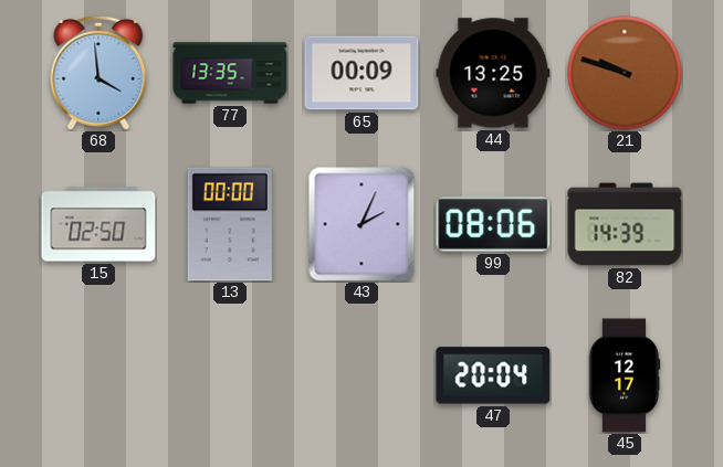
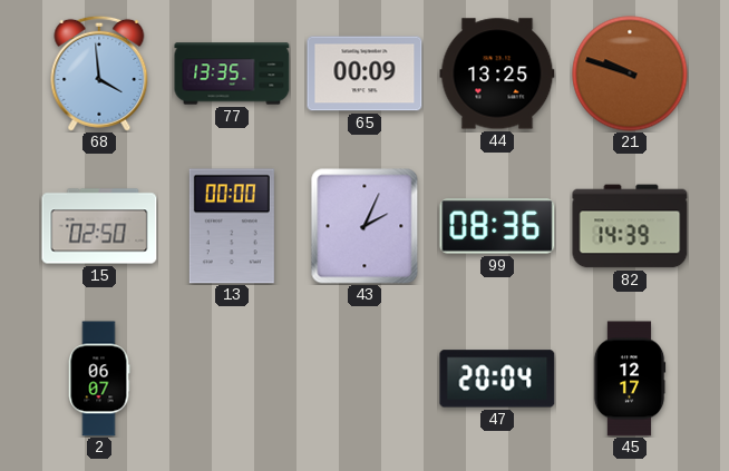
99: 08:06 -> 08:36
2: none -> 06:07
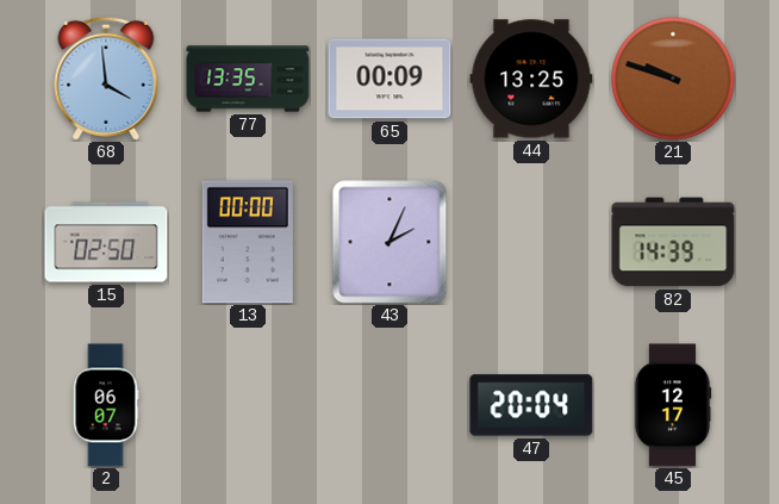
99: 08:36 -> none
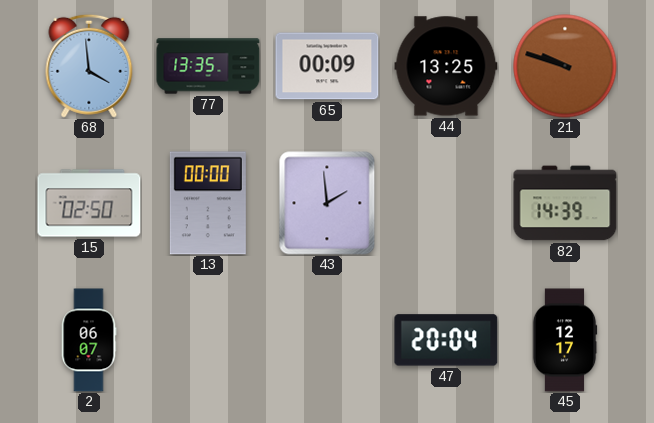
43: 2:04 -> 1:59
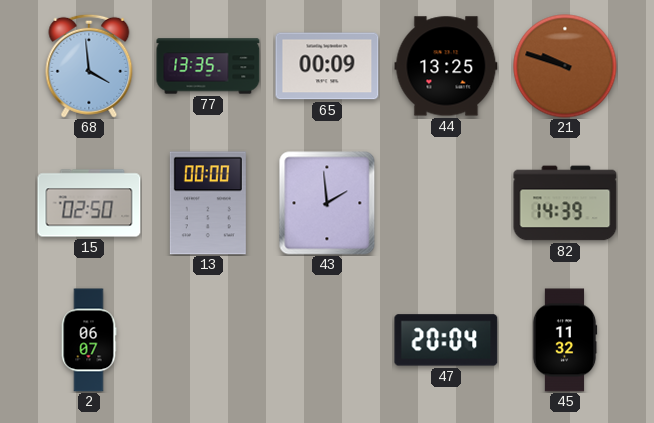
45: 12:17 -> 11:32
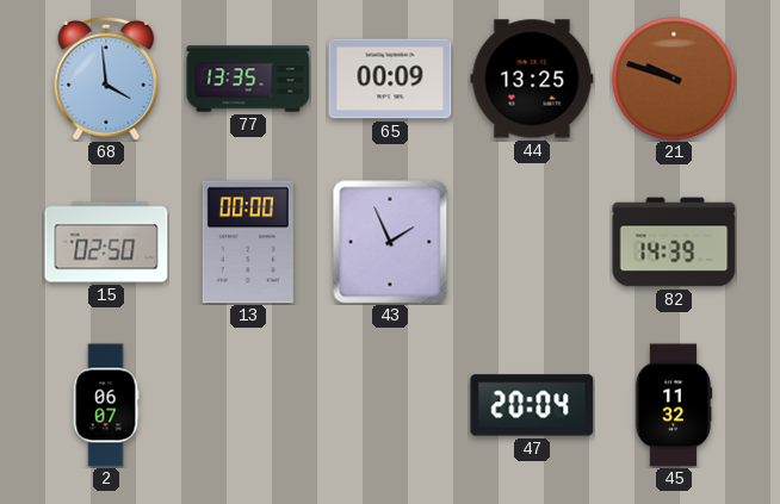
43: 1:59 -> 1:56
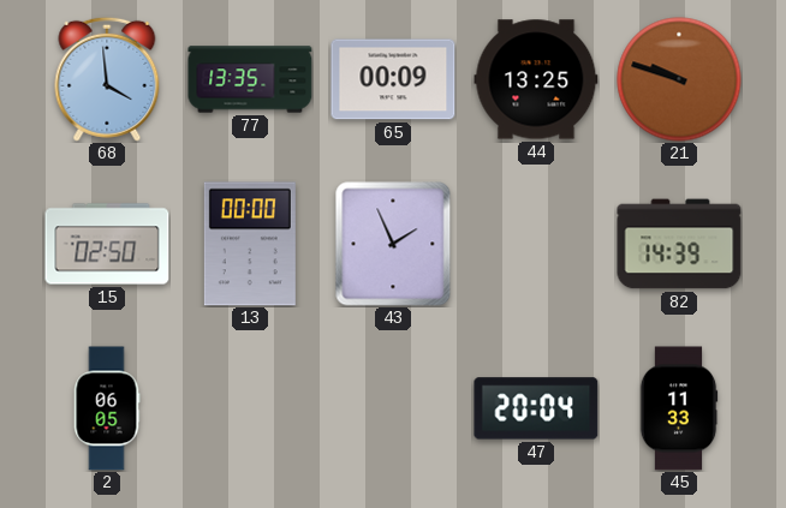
2: 06:07 -> 06:05
45: 11:32 -> 11:33
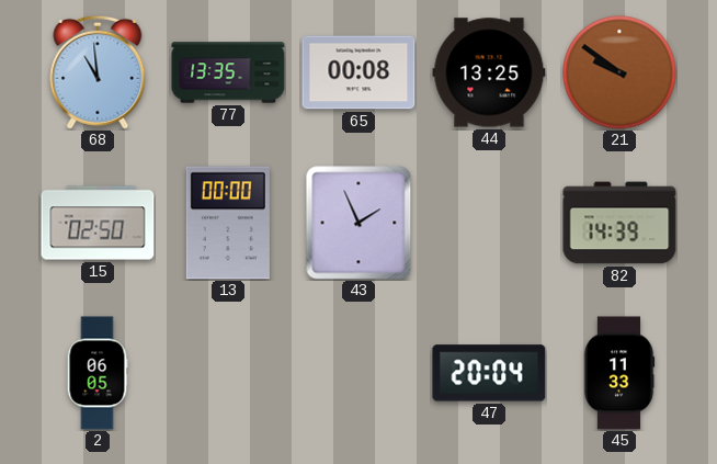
68: 3:59 -> 10:59
65: 00:09 -> 00:08
21: 9:48 -> 9:51
